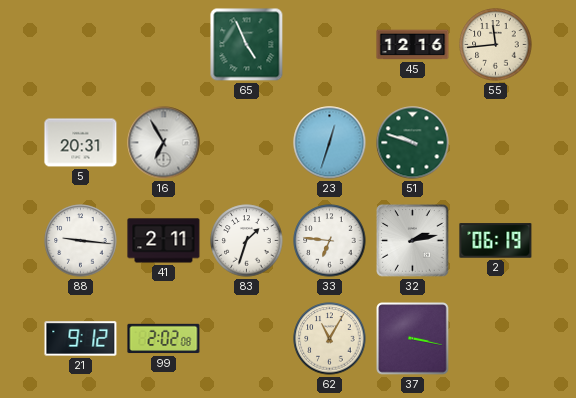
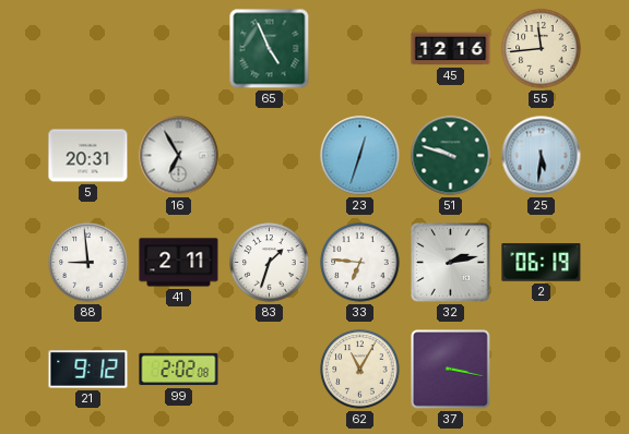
25: none -> 5:31
88: 9:16 -> 8:59
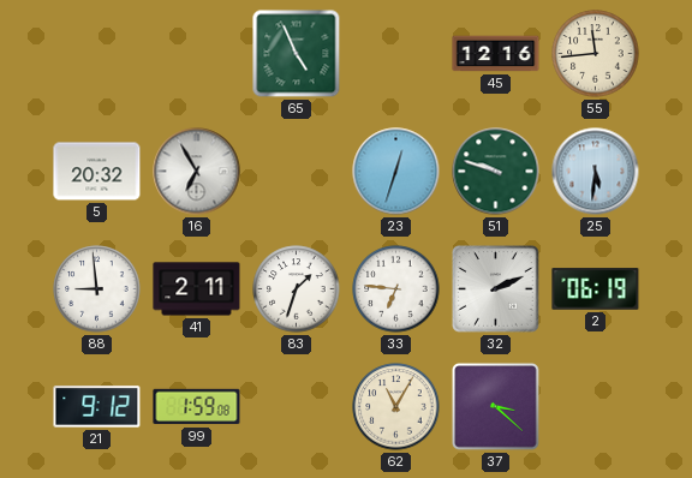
5: 20:31 -> 20:32
32: 2:13 -> 2:11
99: 2:02 -> 1:59
37: 3:17 -> 3:22
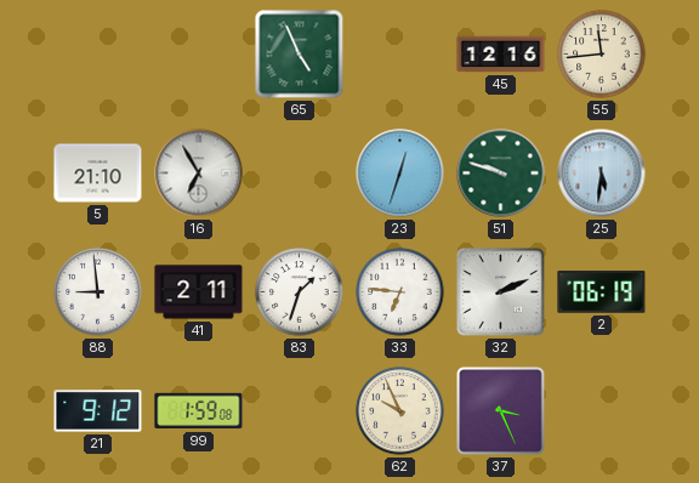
5: 20:32 -> 21:10
62: 11:05 -> 9:56
37: 3:22 -> 3:26
